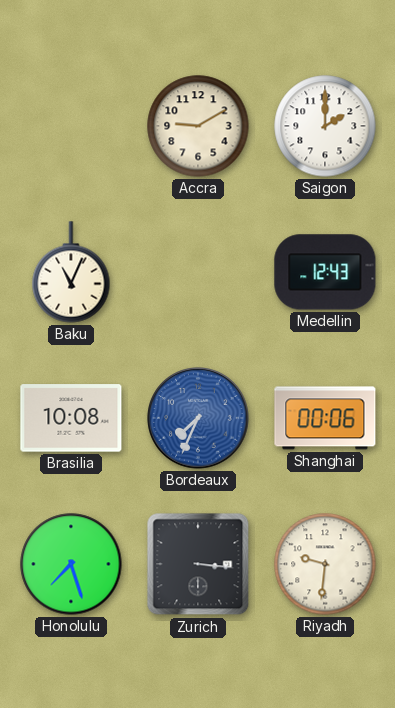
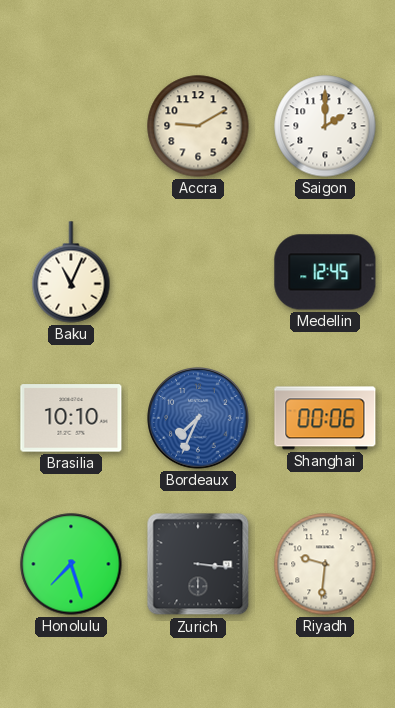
Medellin: 12:43 -> 12:45
Brasilia: 10:08 -> 10:10
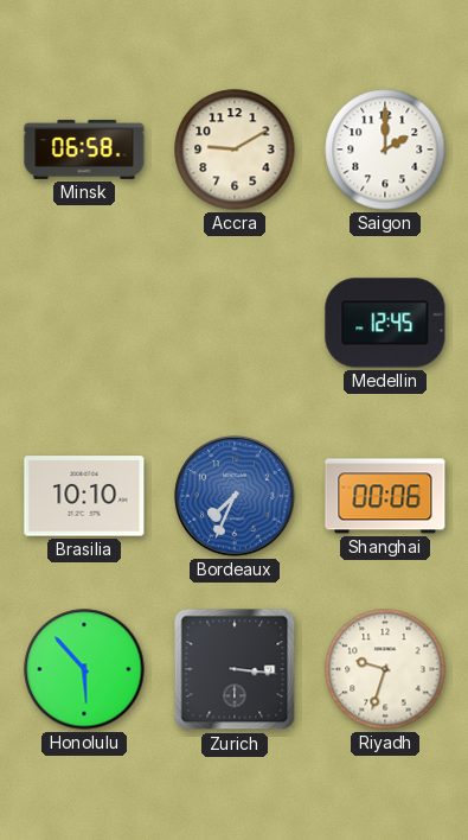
Minsk: none -> 06:58
Baku: 11:04 -> none
Honolulu: 7:27 -> 5:53
Riyadh: 9:31 -> 9:33
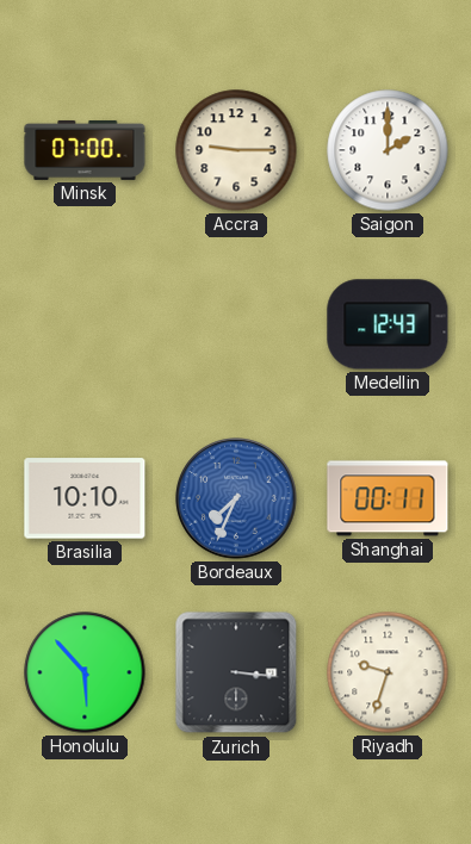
Minsk: 06:58 -> 07:00
Accra: 9:10 -> 9:15
Medellin: 12:45 -> 12:43
Shanghai: 00:06 -> 00:11
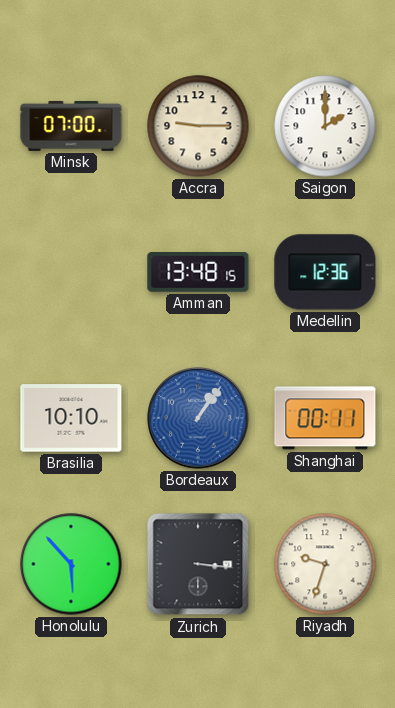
Amman: none -> 13:48
Medellin: 12:43 -> 12:36
Bordeaux: 7:34 -> 1:06
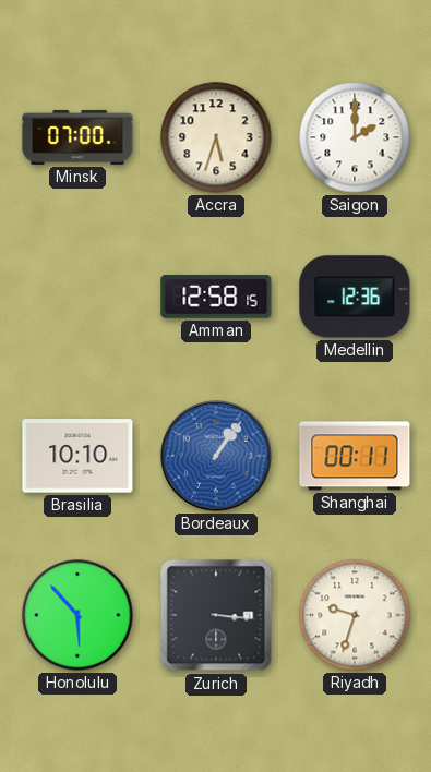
Accra: 9:15 -> 5:33
Amman: 13:48 -> 12:58
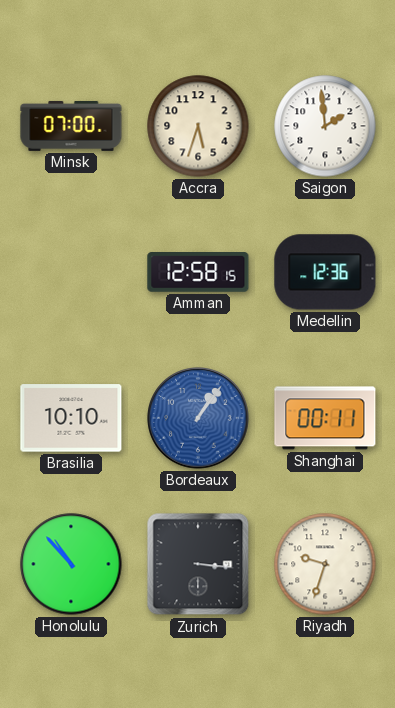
Saigon: 2:00 -> 1:59
Honolulu: 5:53 -> 10:53
